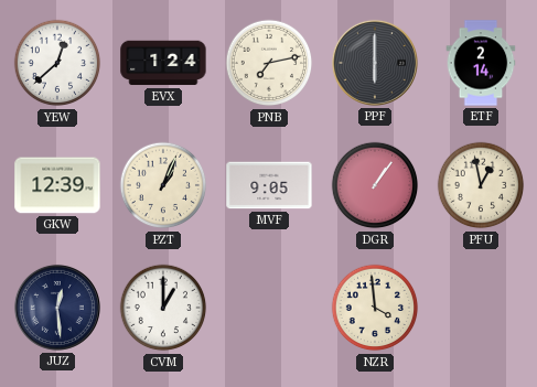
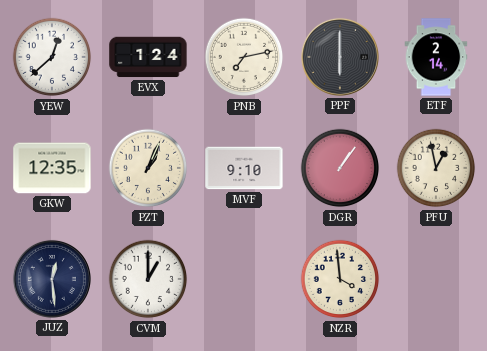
GKW: 12:39 -> 12:35
MVF: 9:05 -> 9:10
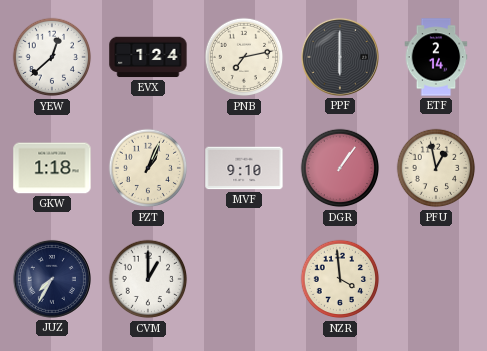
GKW: 12:35 -> 1:18
JUZ: 12:29 -> 7:35
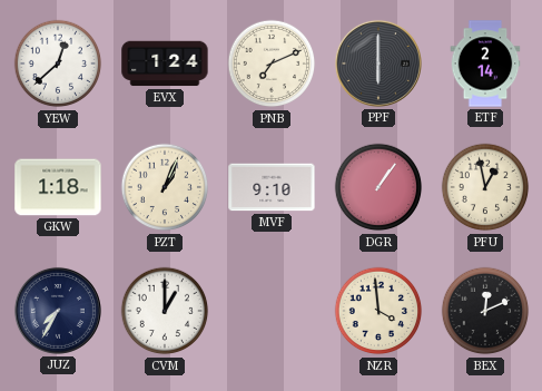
PNB: 7:13 -> 7:11
BEX: none -> 12:11
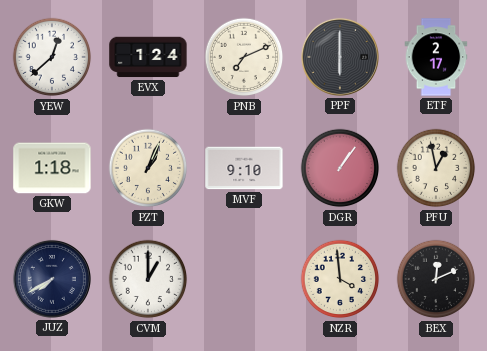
ETF: 2:14 -> 2:17
JUZ: 7:35 -> 7:40
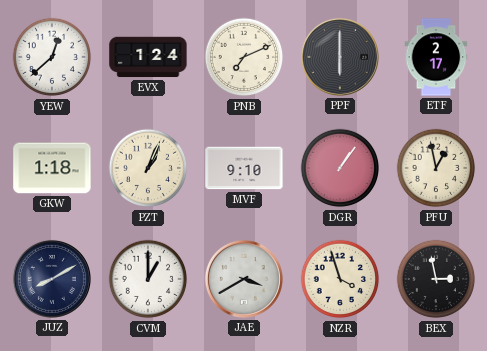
JUZ: 7:40 -> 8:10
JAE: none -> 3:40
NZR: 3:59 -> 3:57
BEX: 12:11 -> 2:58
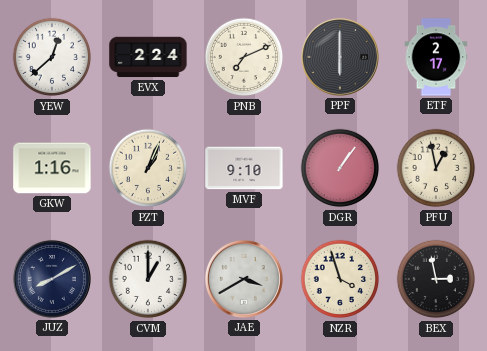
EVX: 1:24 -> 2:24
GKW: 1:18 -> 1:16
